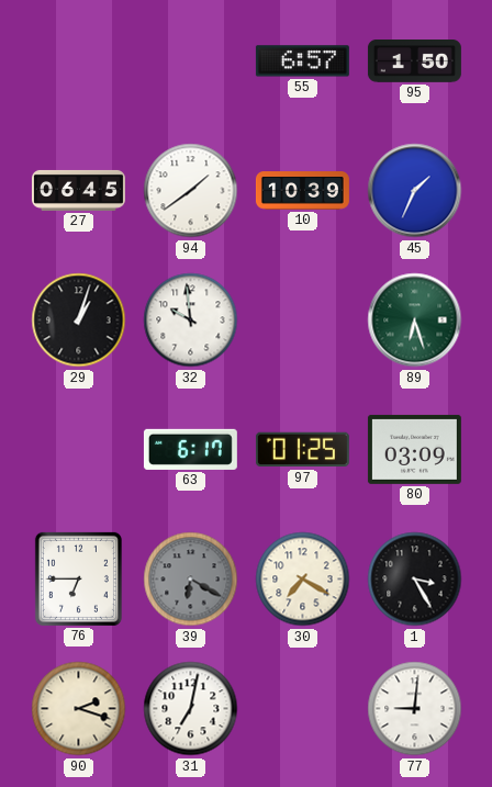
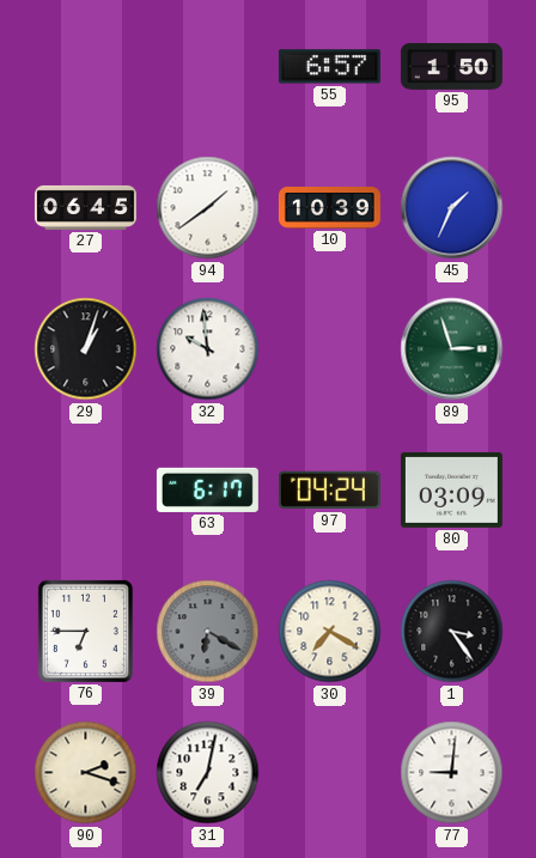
89: 6:27 -> 2:57
97: 01:25 -> 04:24
1: 3:25 -> 3:24
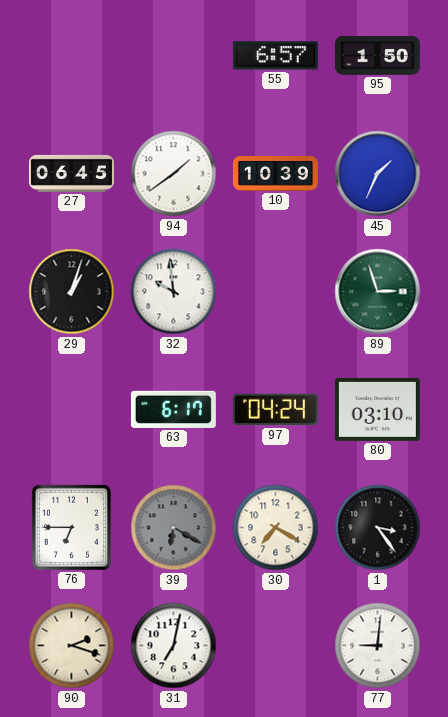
80: 03:09 -> 03:10
